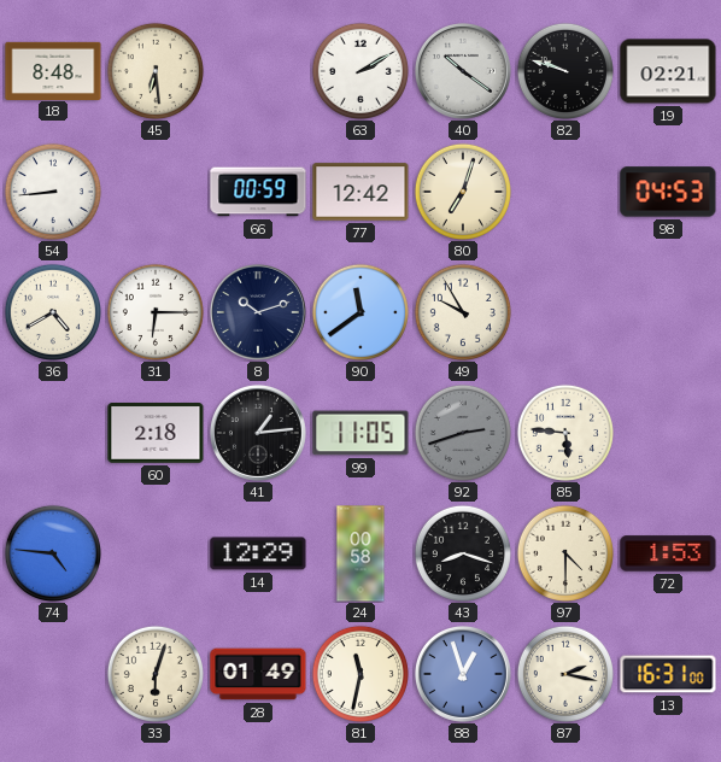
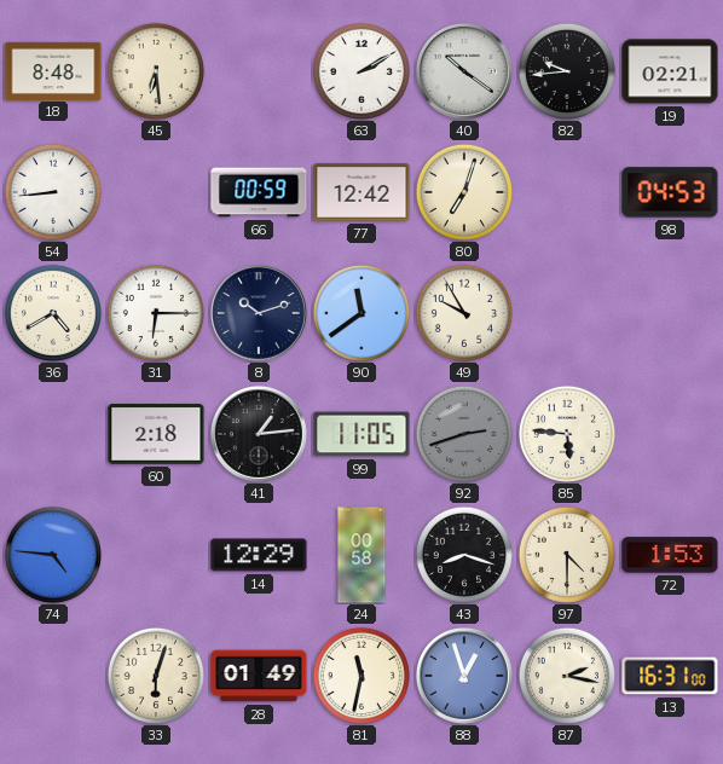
82: 9:48 -> 9:44
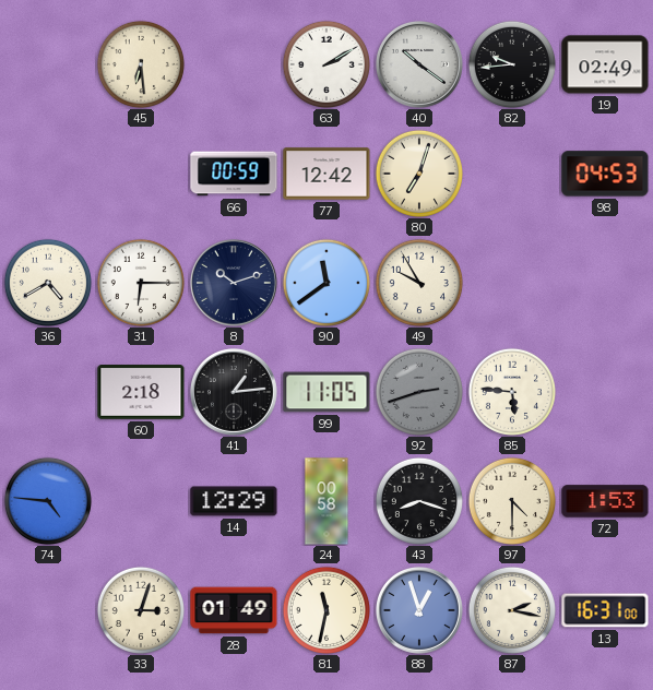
18: 8:48 -> none
19: 02:21 -> 02:49
54: 8:44 -> none
33: 6:03 -> 3:03
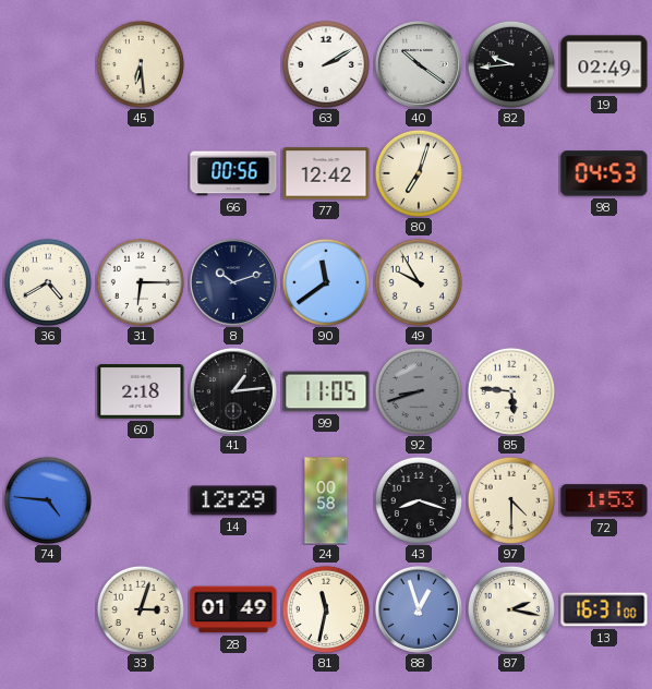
66: 00:59 -> 00:56
92: 2:42 -> 8:42
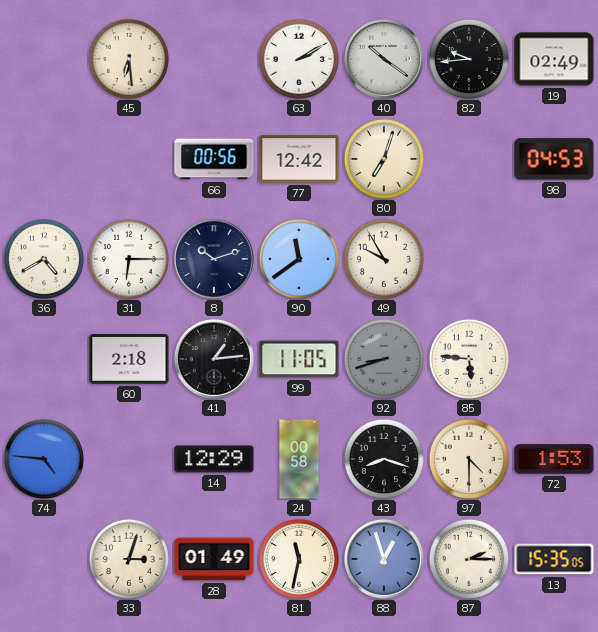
87: 2:17 -> 2:15
13: 16:31 -> 15:35
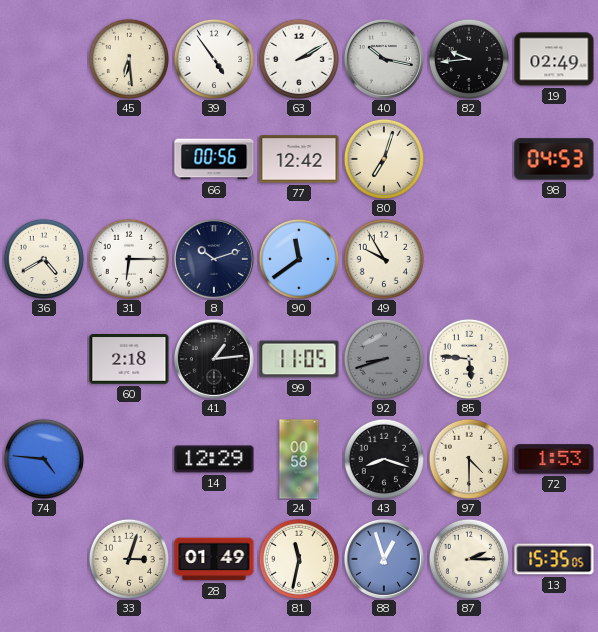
39: none -> 4:54
40: 10:21 -> 10:17
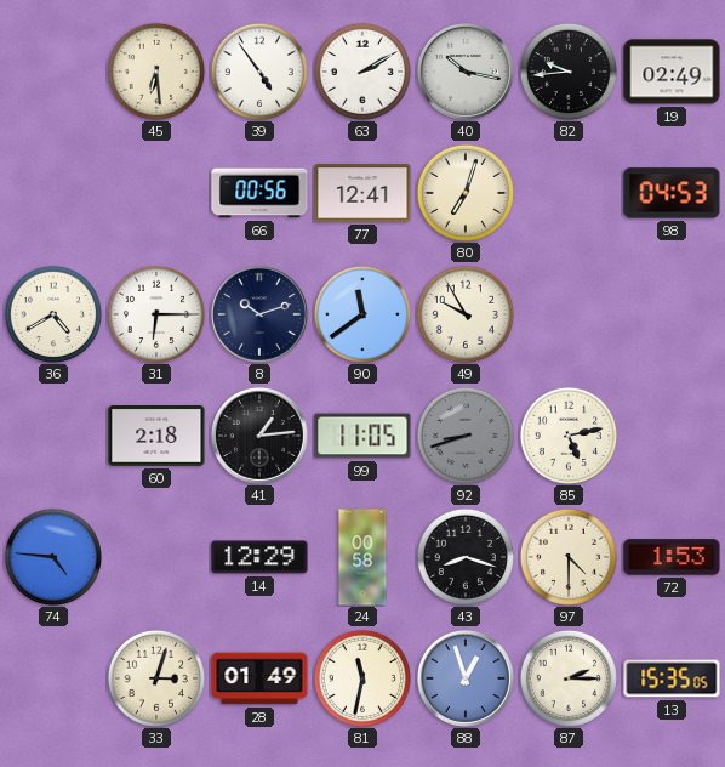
77: 12:42 -> 12:41
85: 5:46 -> 5:13
